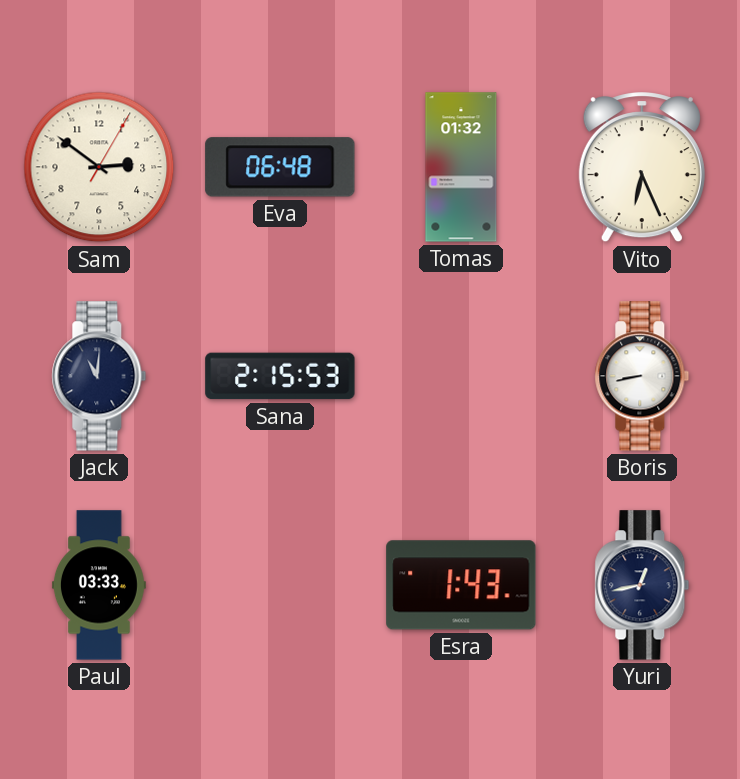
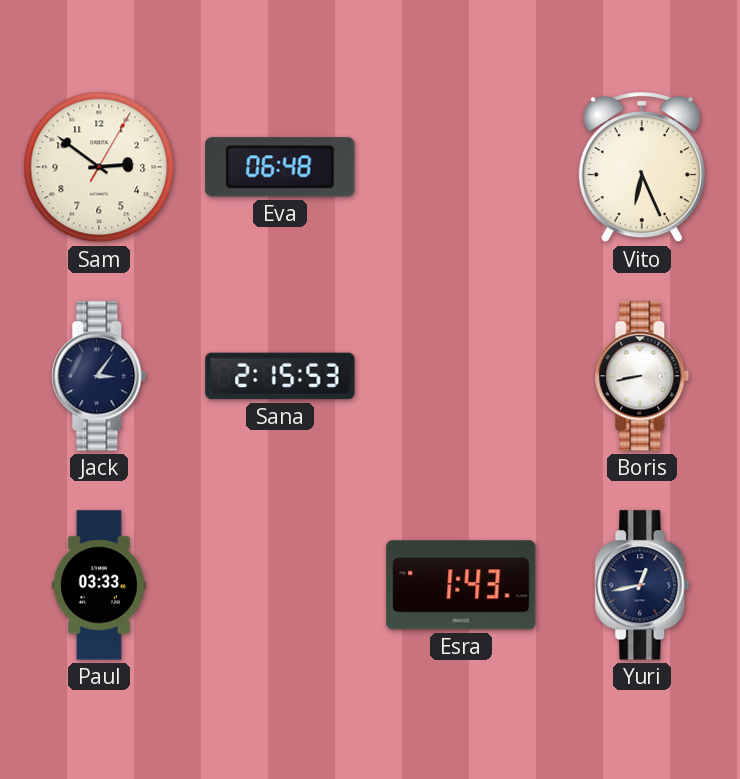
Tomas: 01:32 -> none
Jack: 11:01 -> 3:06
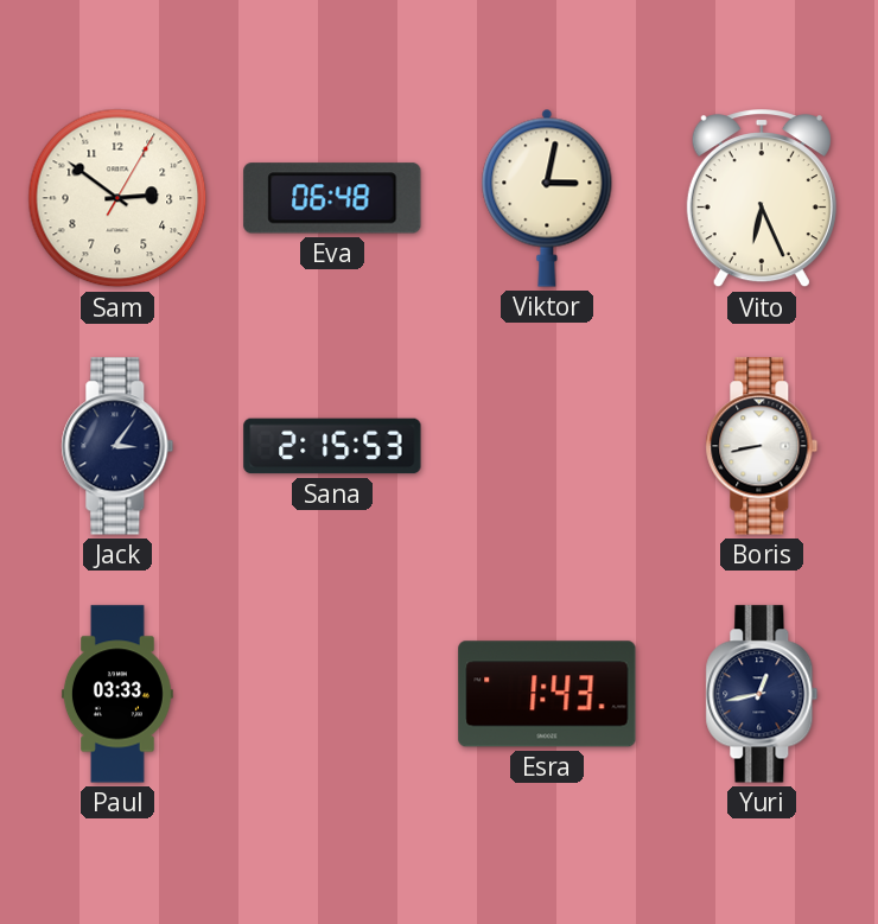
Viktor: none -> 3:02
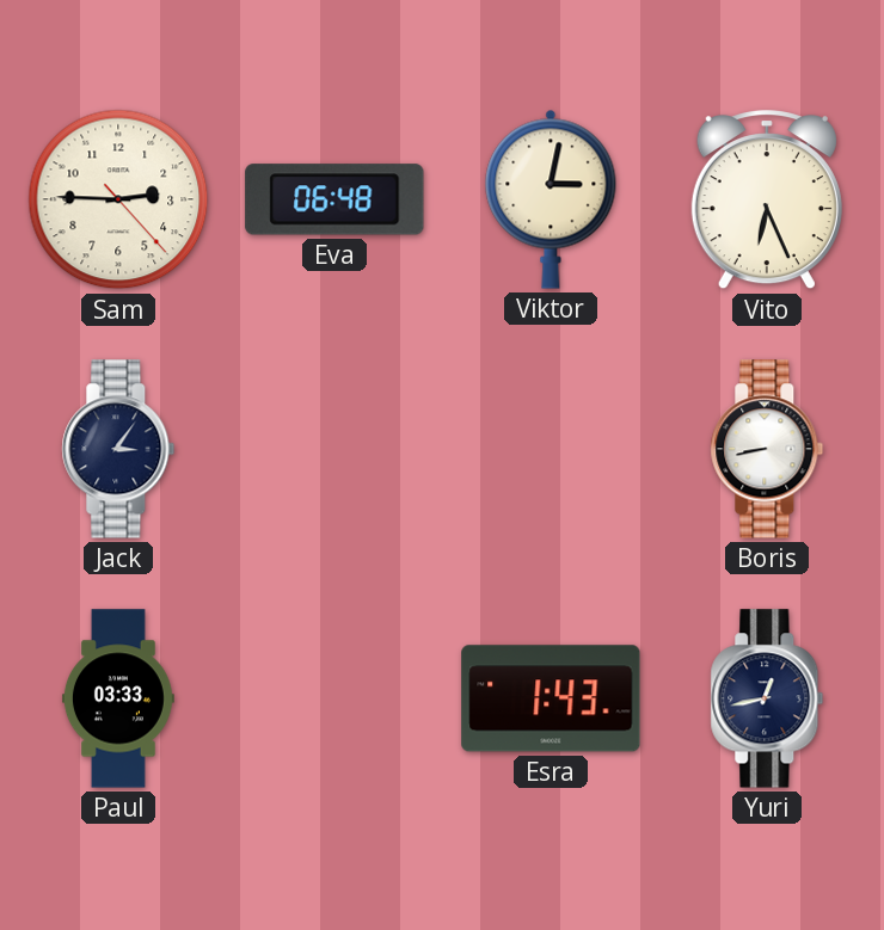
Sam: 2:51 -> 2:45
Sana: 2:15 -> none
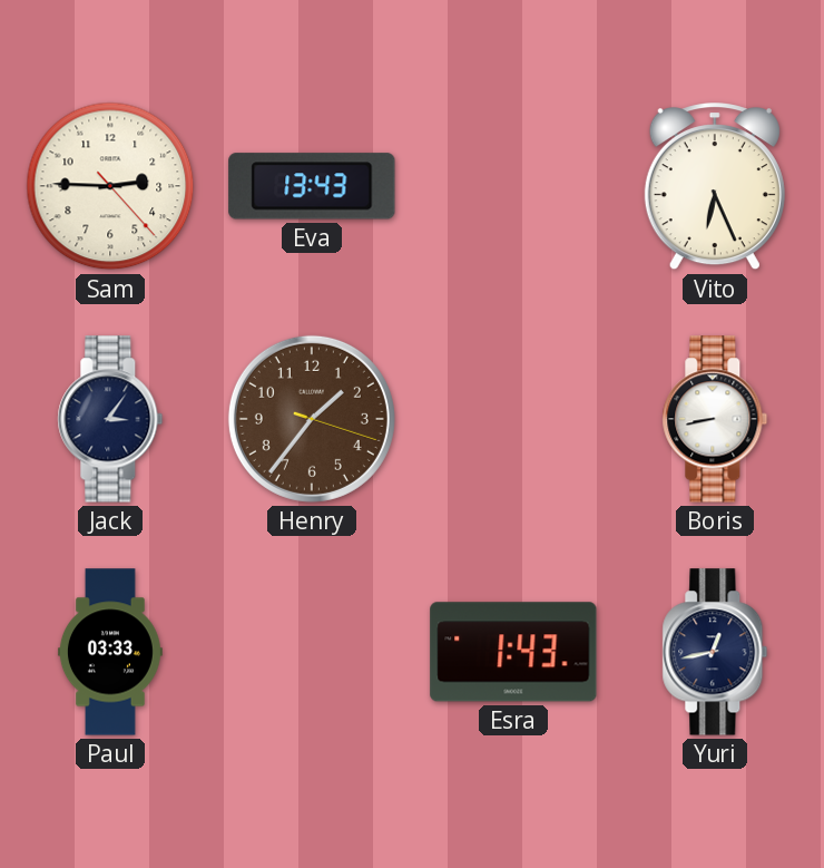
Eva: 06:48 -> 13:43
Viktor: 3:02 -> none
Henry: none -> 1:36
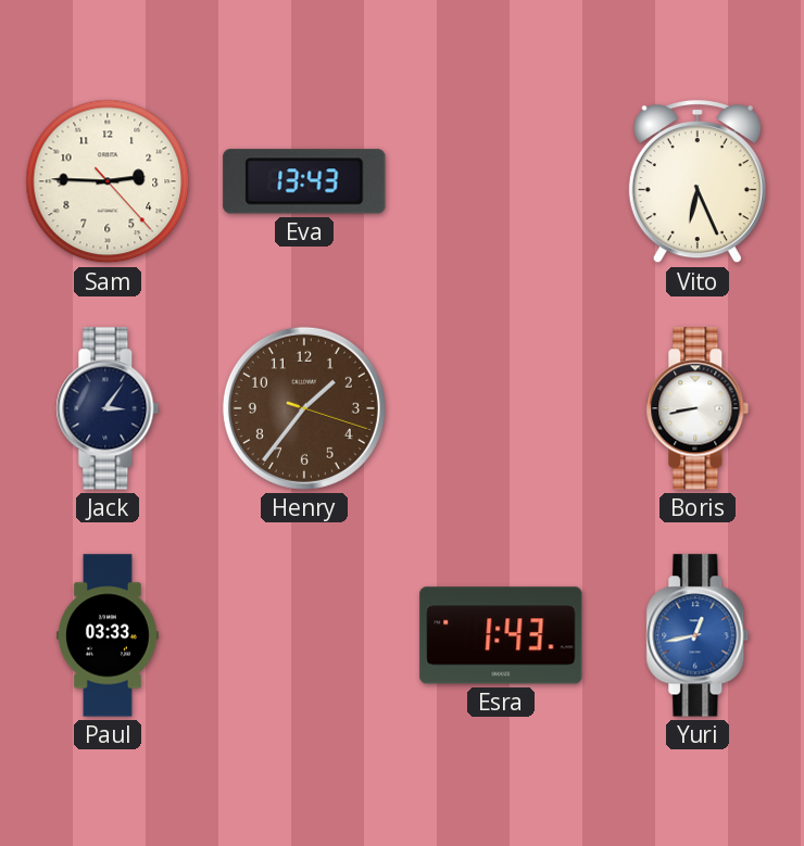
Yuri dial: navy -> blue
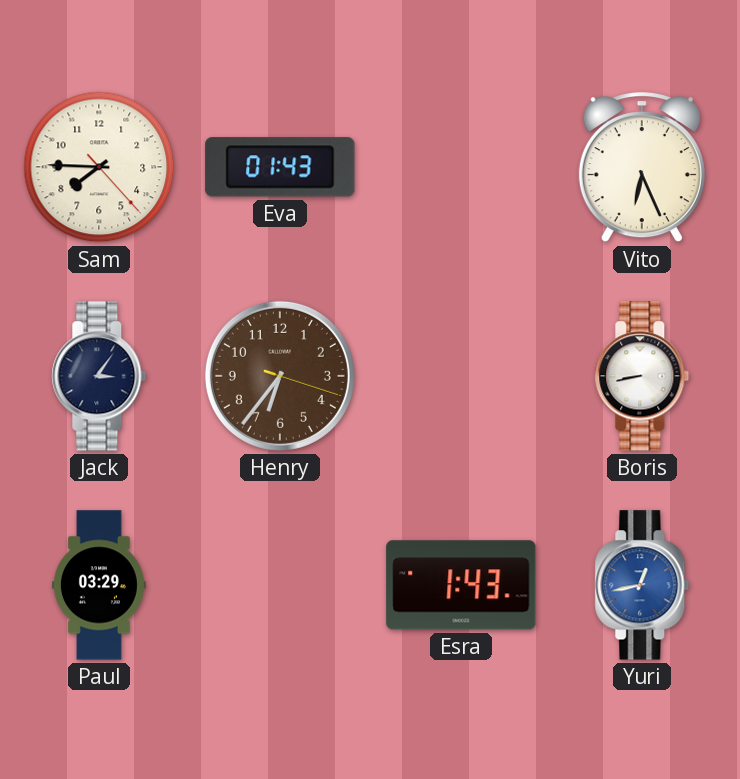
Sam: 2:45 -> 7:45
Eva: 13:43 -> 01:43
Henry: 1:36 -> 6:36
Paul: 03:33 -> 03:29
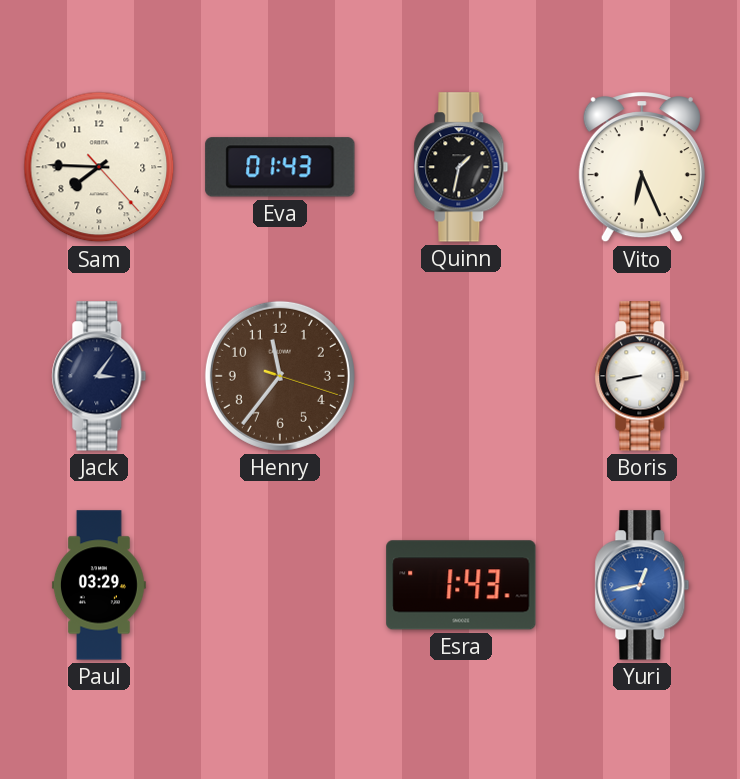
Quinn: none -> 1:32
Henry: 6:36 -> 11:36
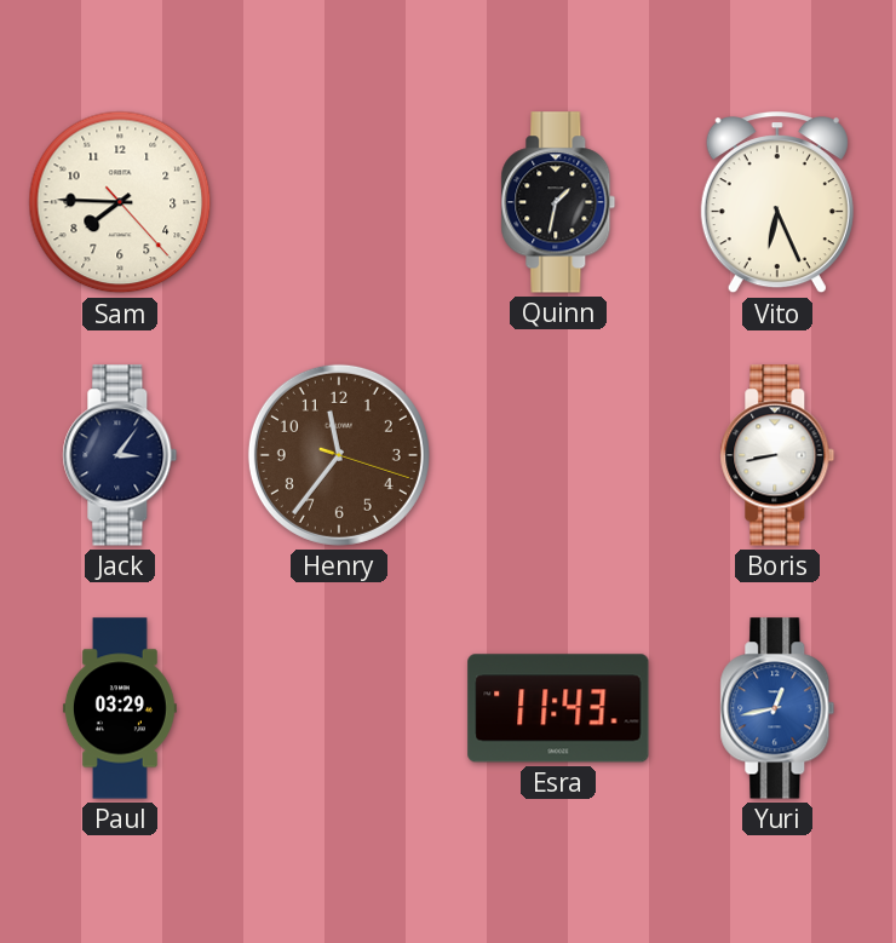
Eva: 01:43 -> none
Esra: 1:43 -> 11:43
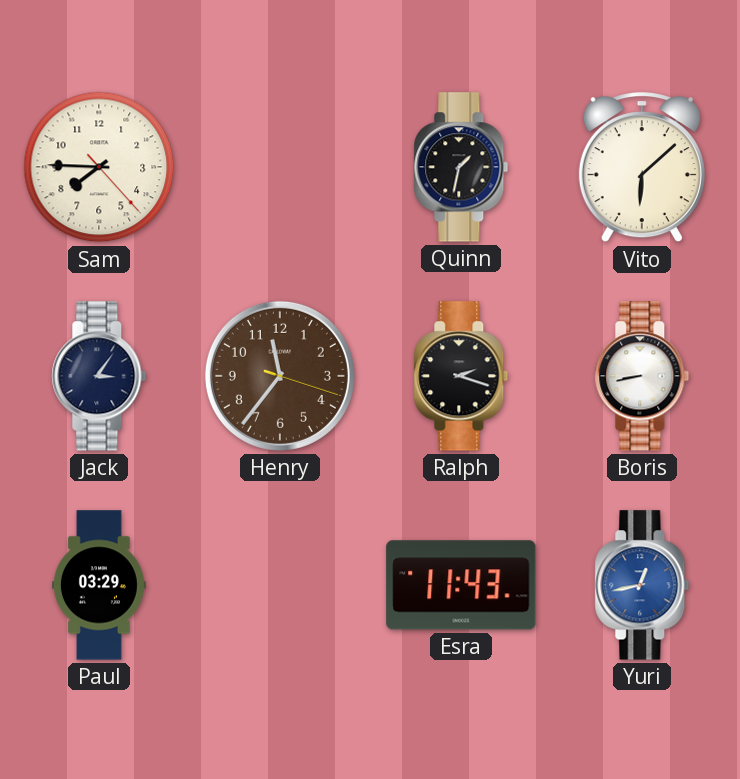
Vito: 6:26 -> 6:08
Ralph: none -> 2:18
